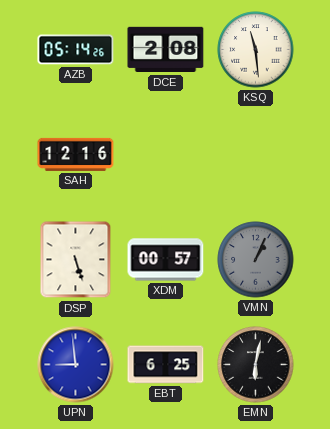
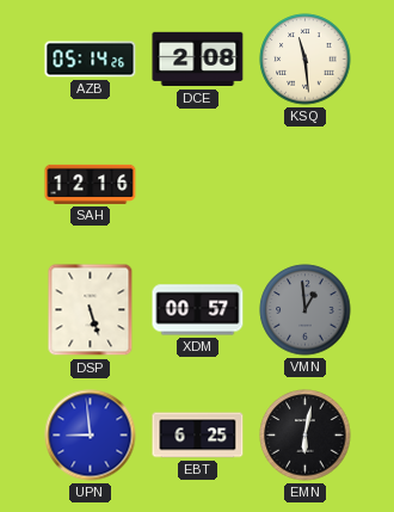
VMN: 1:04 -> 12:59
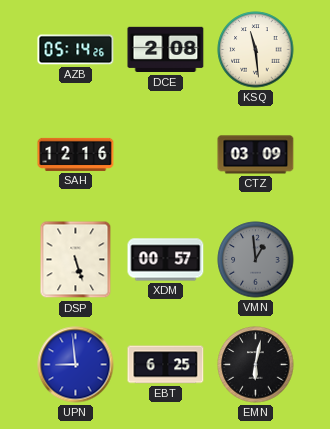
CTZ: none -> 03:09
